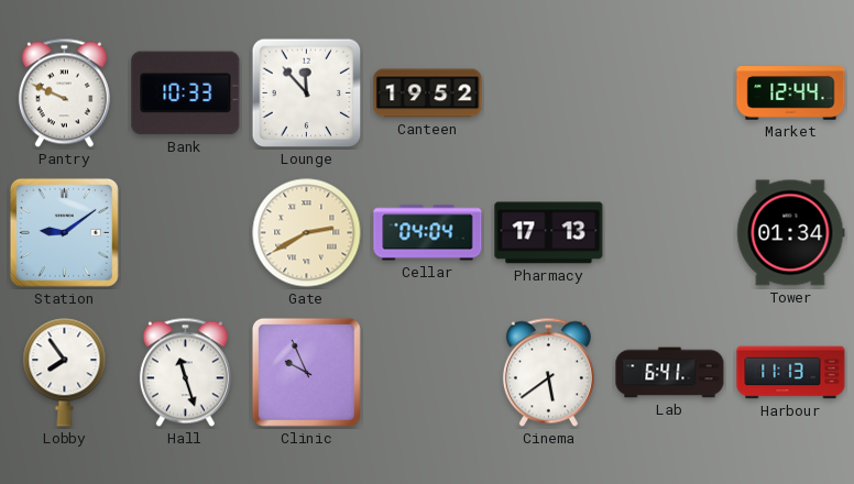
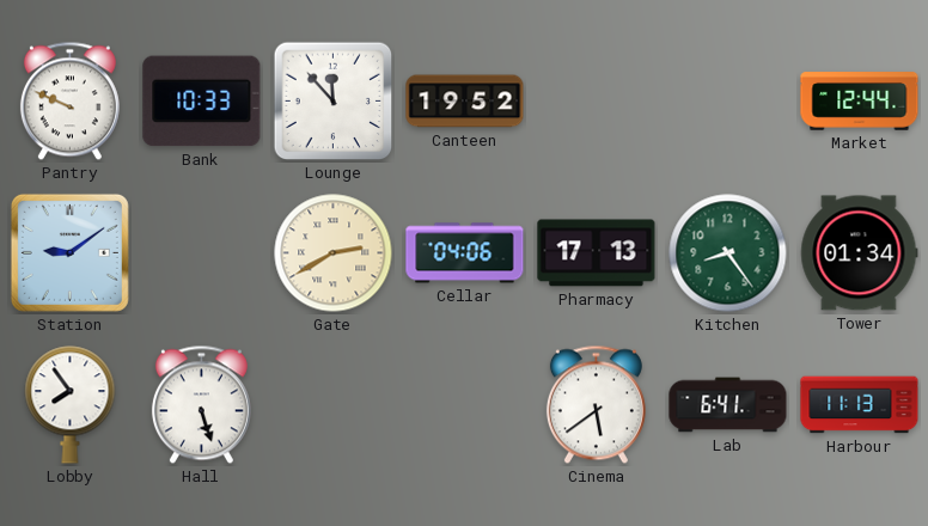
Cellar: 04:04 -> 04:06
Kitchen: none -> 8:24
Hall: 11:27 -> 5:27
Clinic: 9:56 -> none
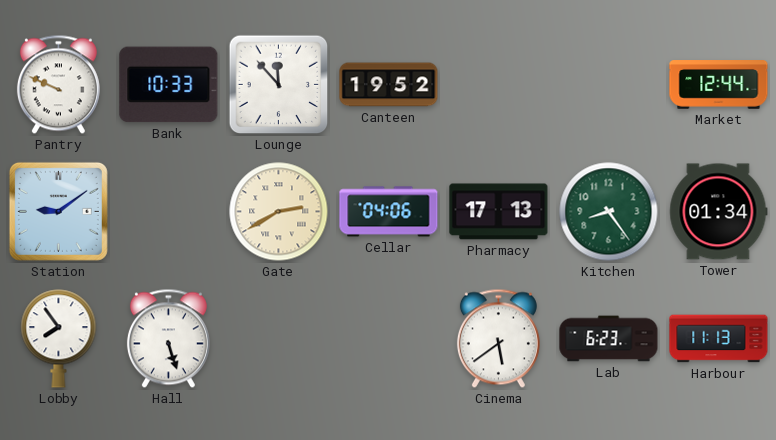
Lab: 6:41 -> 6:23
